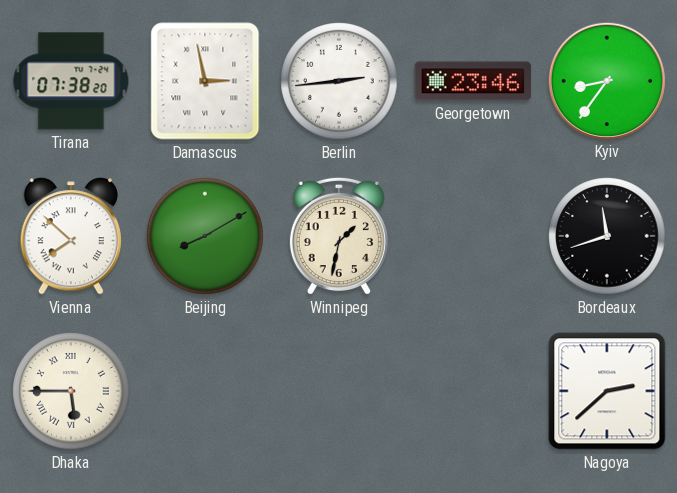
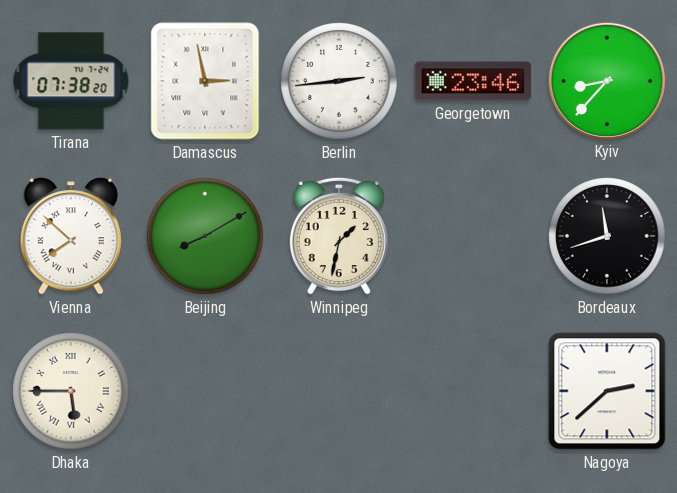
Kyiv: 8:36 -> 8:37
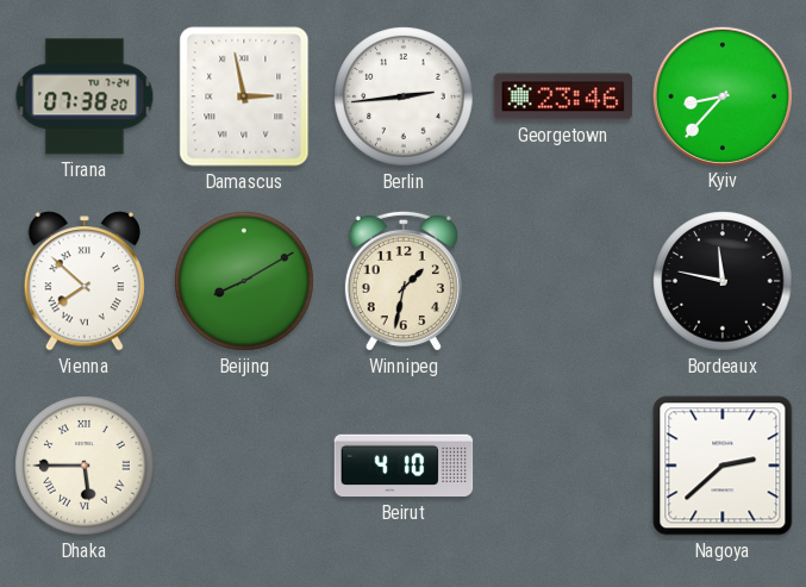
Bordeaux: 11:42 -> 11:47
Beirut: none -> 4:10
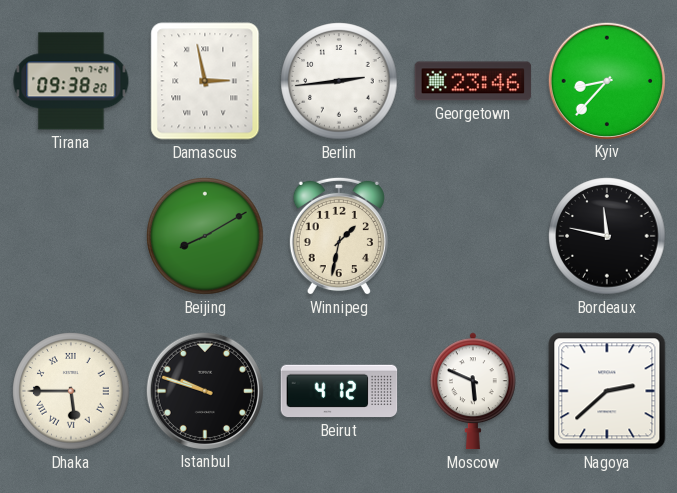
Tirana: 07:38 -> 09:38
Vienna: 7:52 -> none
Istanbul: none -> 9:48
Beirut: 4:10 -> 4:12
Moscow: none -> 5:49
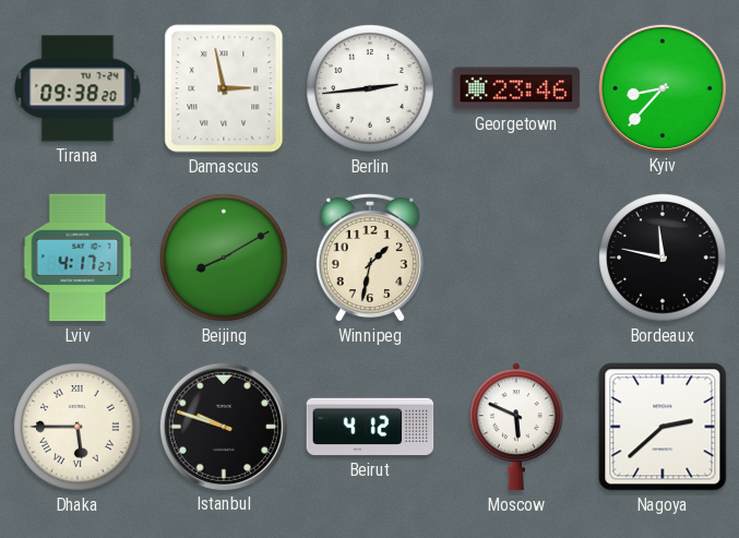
Lviv: none -> 4:17
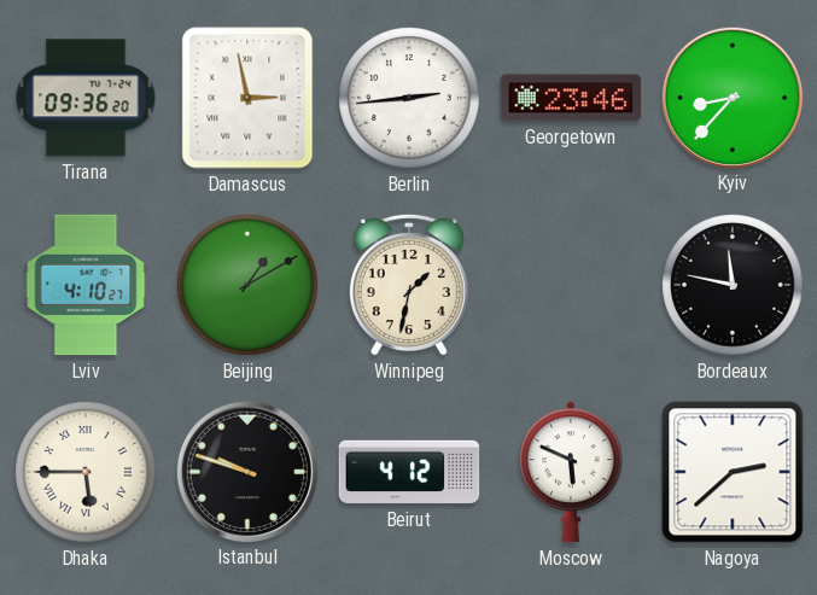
Tirana: 09:38 -> 09:36
Lviv: 4:17 -> 4:10
Beijing: 8:10 -> 1:10
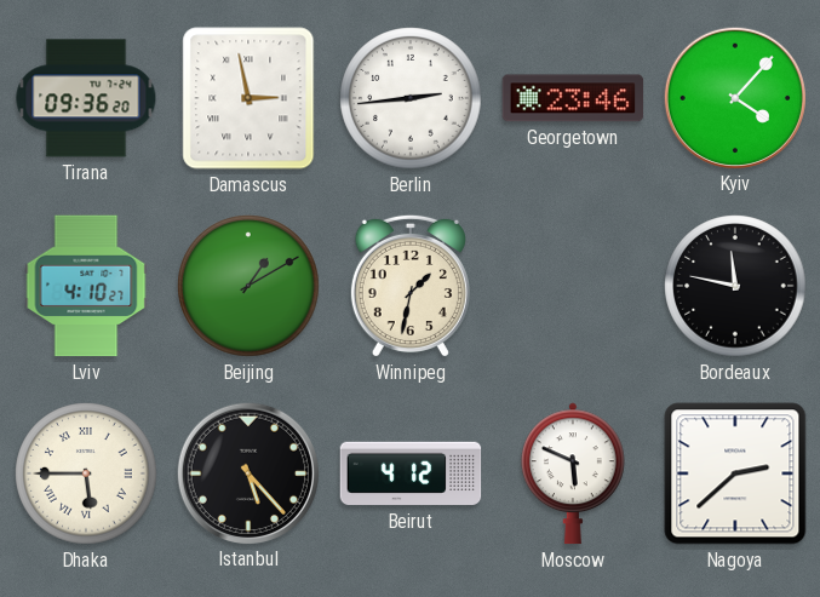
Kyiv: 8:37 -> 4:07
Istanbul: 9:48 -> 5:23
